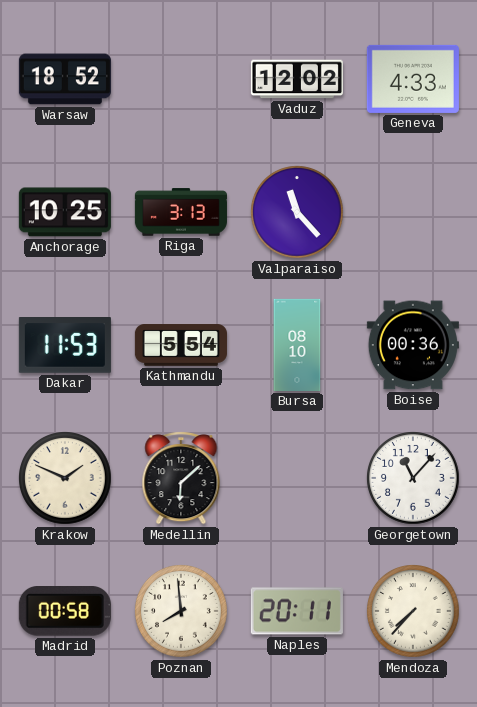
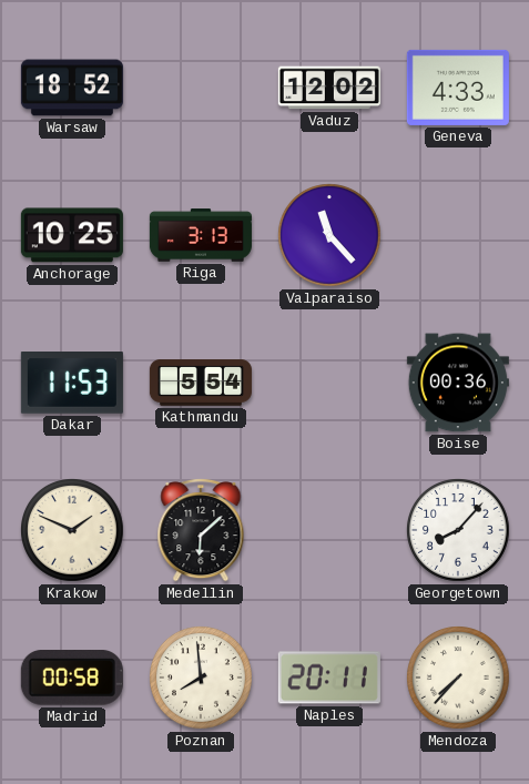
Bursa: 08:10 -> none
Georgetown: 11:07 -> 8:07
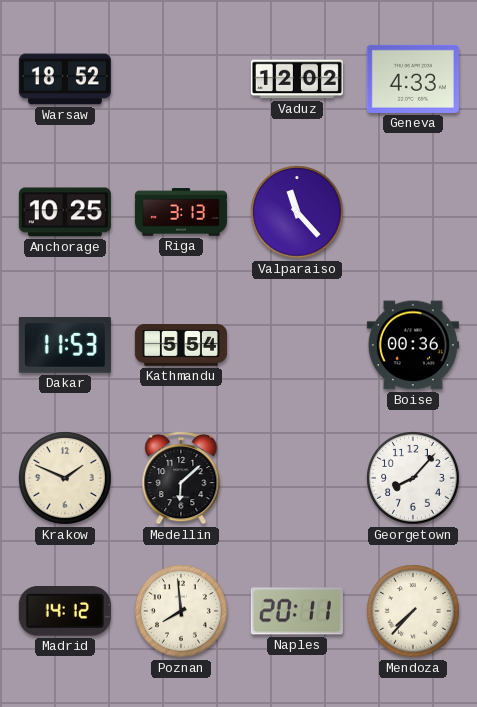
Madrid: 00:58 -> 14:12
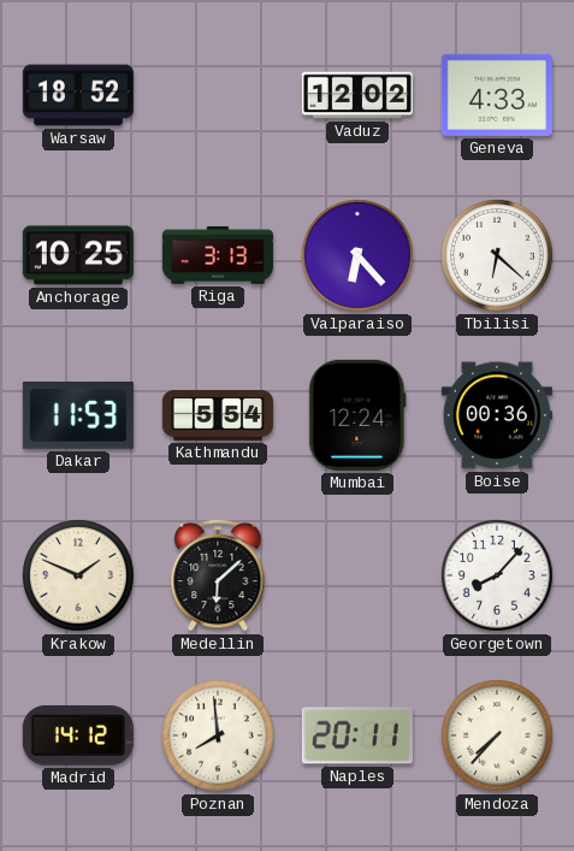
Valparaiso: 11:23 -> 6:23
Tbilisi: none -> 6:22
Mumbai: none -> 12:24
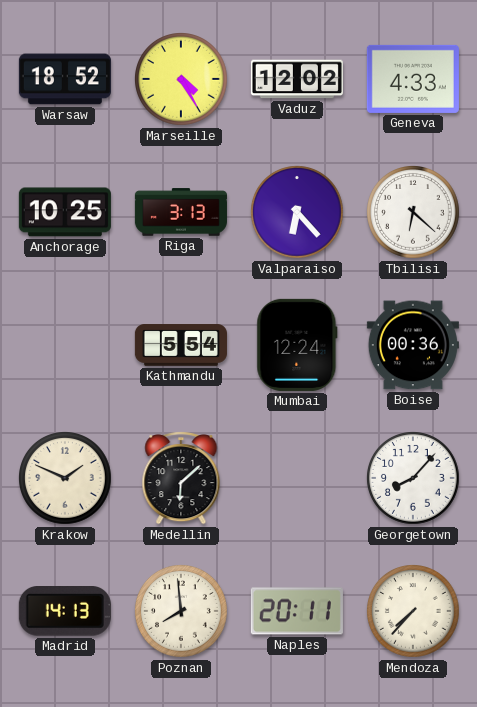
Marseille: none -> 4:25
Dakar: 11:53 -> none
Madrid: 14:12 -> 14:13
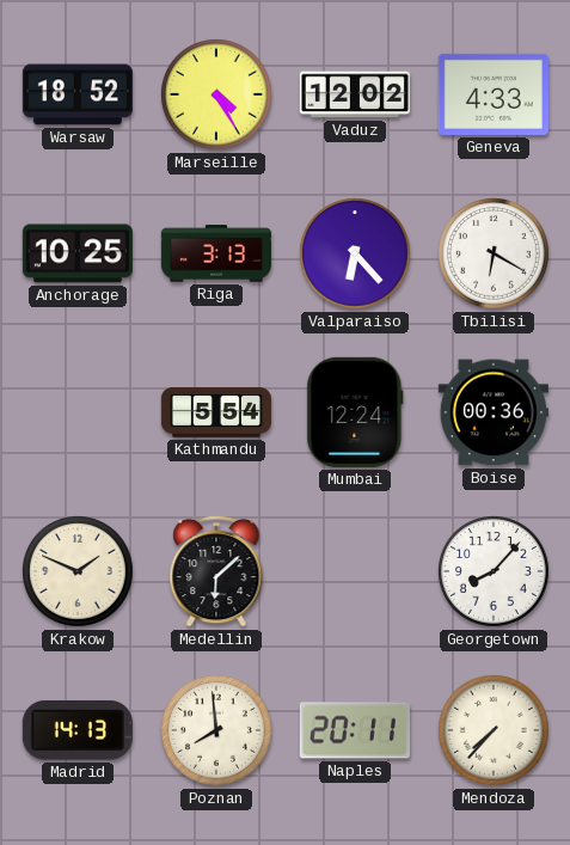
Tbilisi: 6:22 -> 6:20
